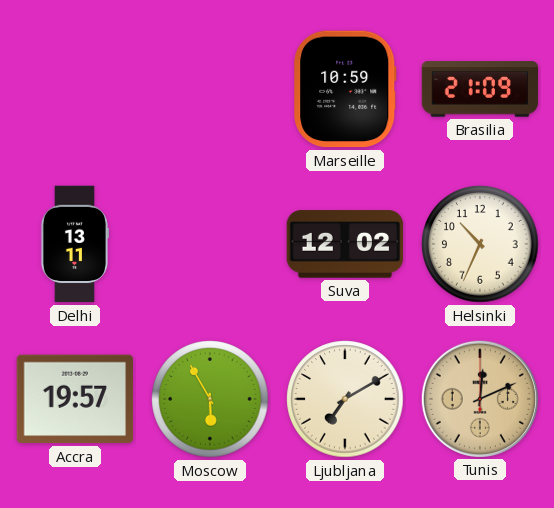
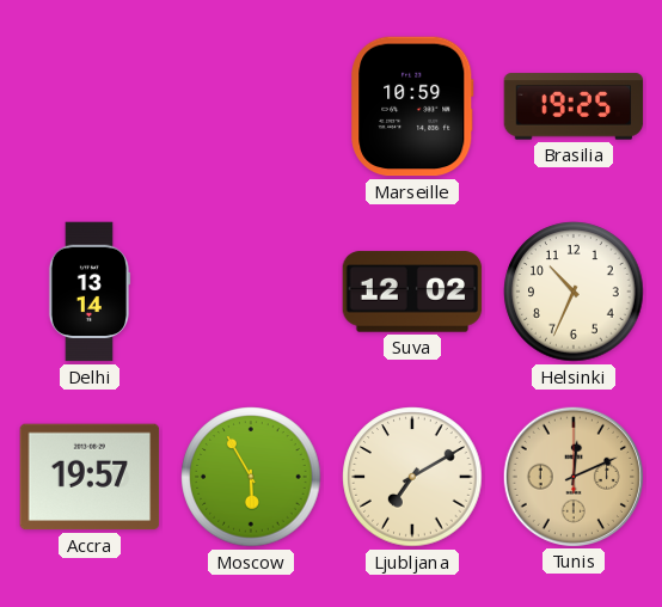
Brasilia: 21:09 -> 19:25
Delhi: 13:11 -> 13:14
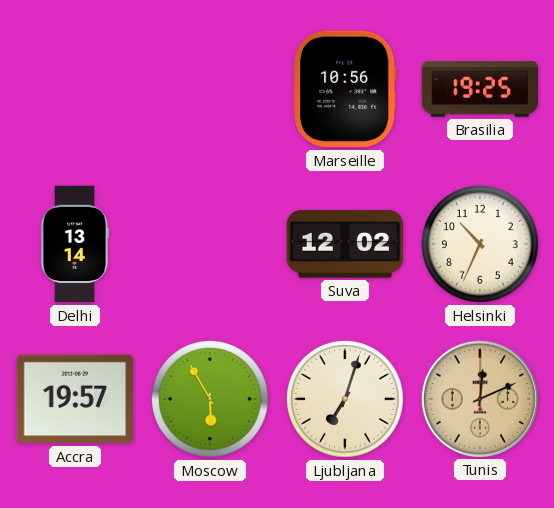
Marseille: 10:59 -> 10:56
Ljubljana: 7:10 -> 7:03
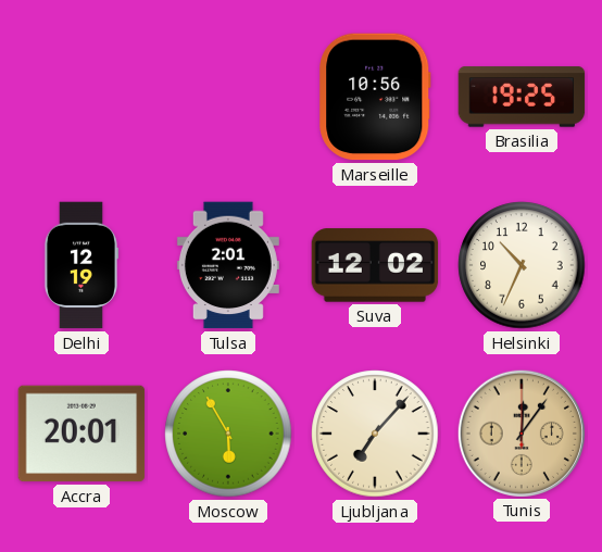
Delhi: 13:14 -> 12:19
Tulsa: none -> 2:01
Accra: 19:57 -> 20:01
Ljubljana: 7:03 -> 7:07
Tunis: 12:11 -> 12:06
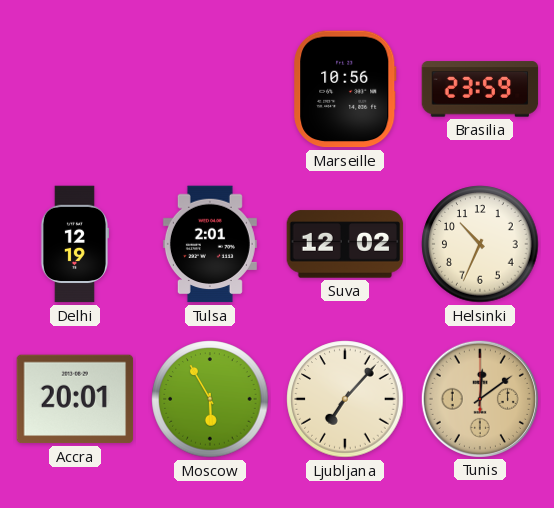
Brasilia: 19:25 -> 23:59
Tunis: 12:06 -> 12:09
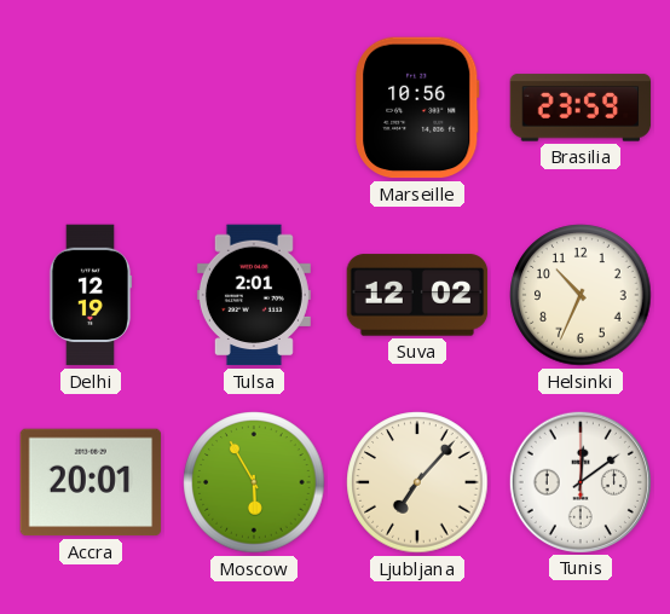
Tunis dial: champagne -> white
